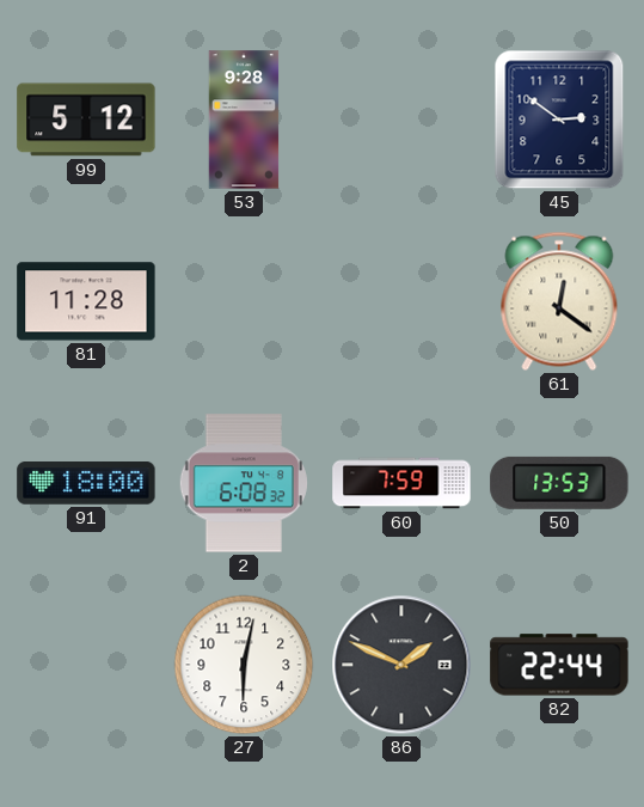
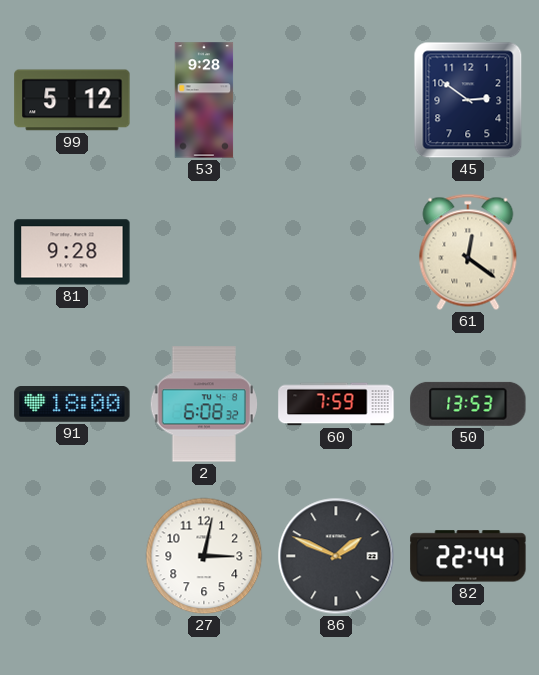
81: 11:28 -> 9:28
27: 6:02 -> 3:02
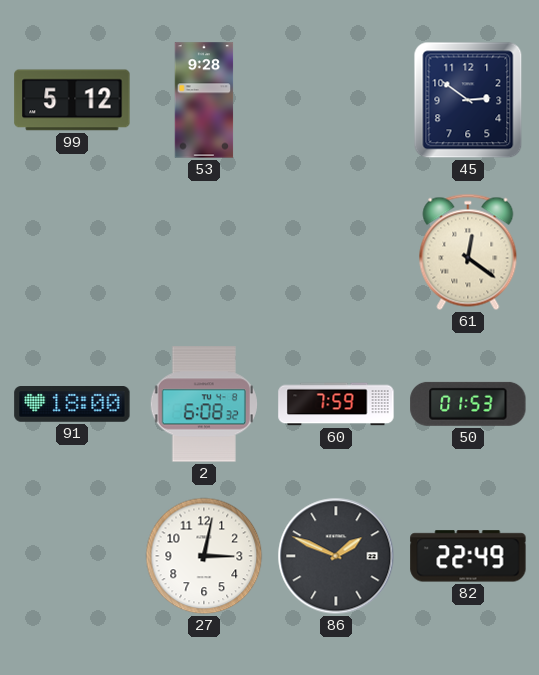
81: 9:28 -> none
50: 13:53 -> 01:53
82: 22:44 -> 22:49
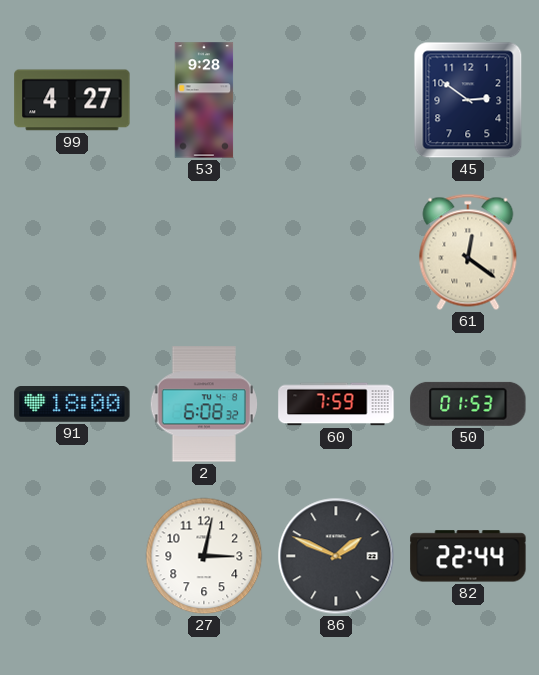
99: 5:12 -> 4:27
82: 22:49 -> 22:44
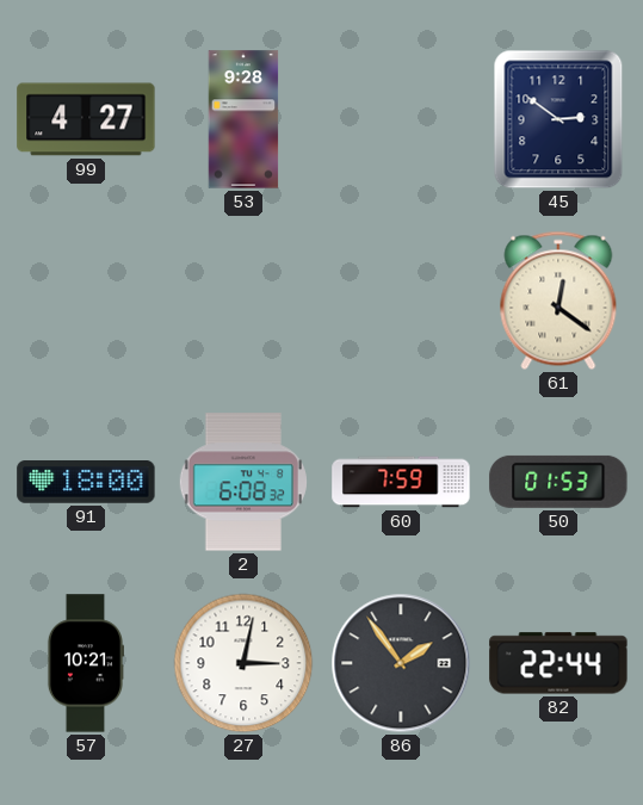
57: none -> 10:21
86: 1:49 -> 1:54
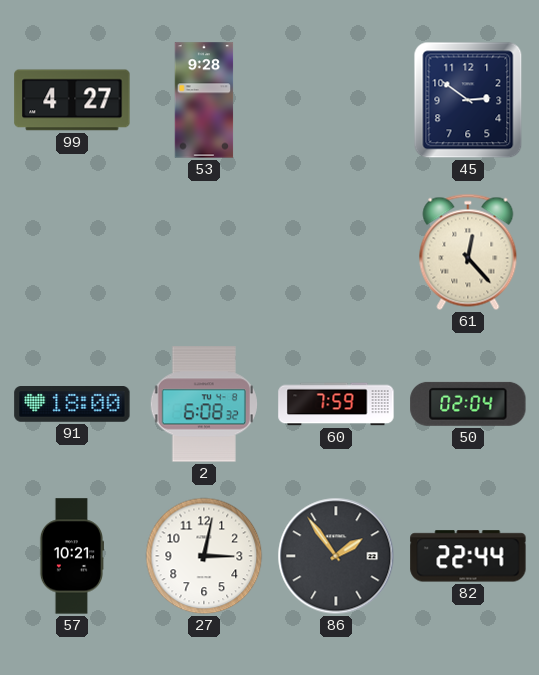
61: 12:21 -> 12:23
50: 01:53 -> 02:04
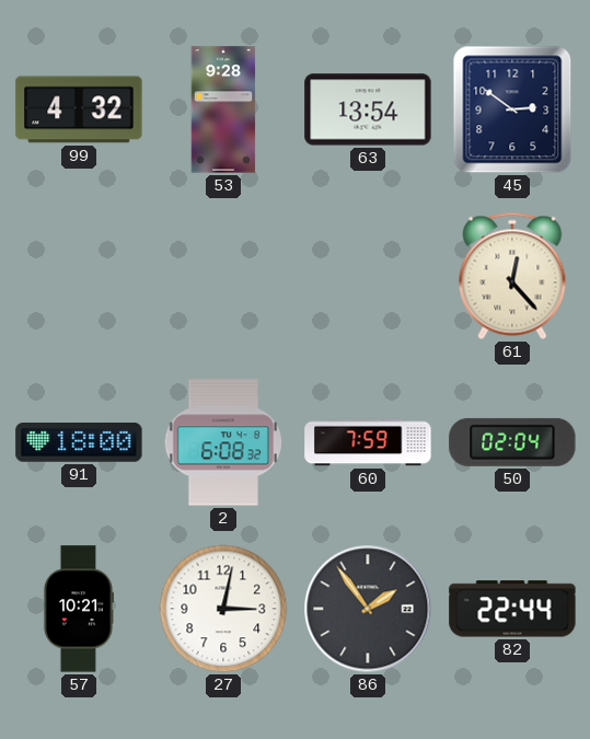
99: 4:27 -> 4:32
63: none -> 13:54
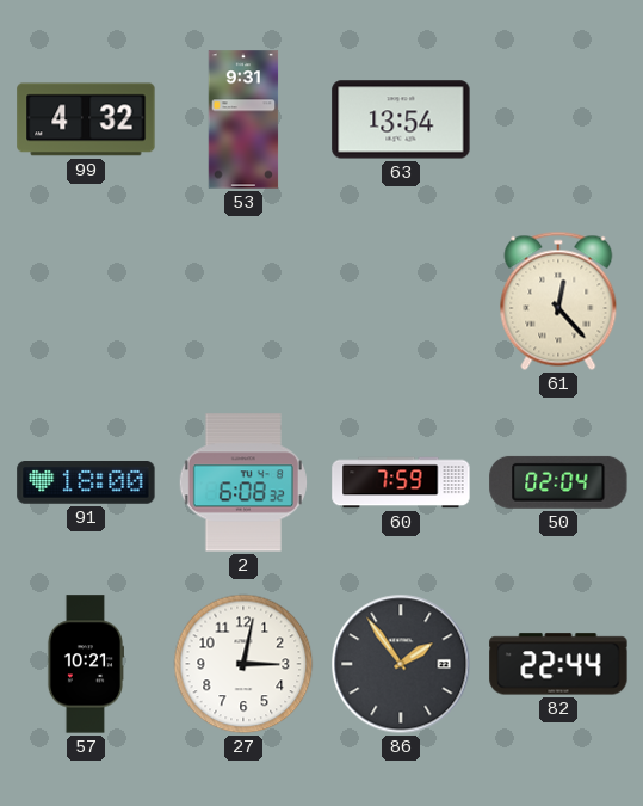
53: 9:28 -> 9:31
45: 2:51 -> none
